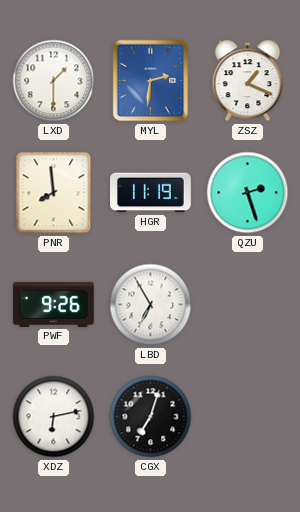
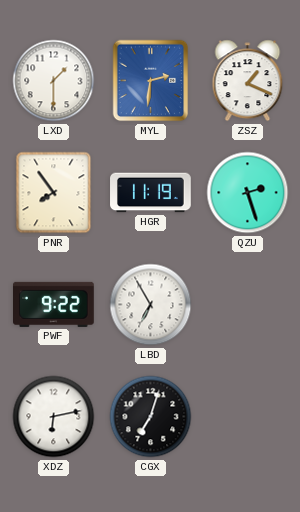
PNR: 7:59 -> 7:54
PWF: 9:26 -> 9:22
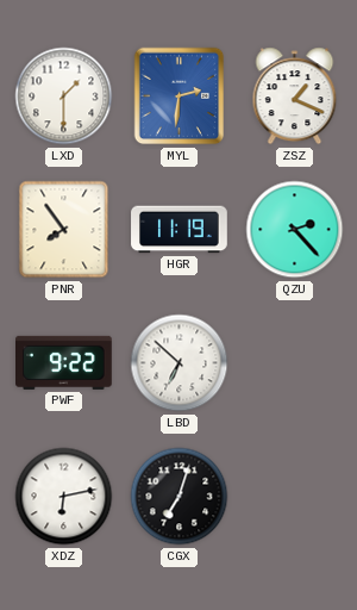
QZU: 2:27 -> 2:23
LBD: 6:55 -> 6:52
